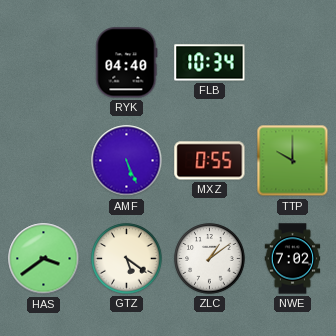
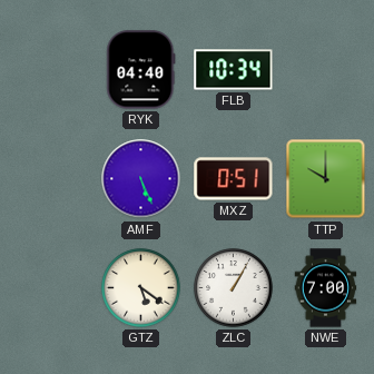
MXZ: 0:55 -> 0:51
HAS: 3:39 -> none
ZLC: 1:09 -> 1:05
NWE: 7:02 -> 7:00
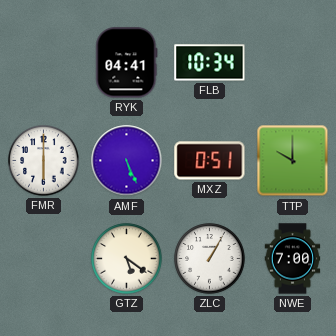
RYK: 04:40 -> 04:41
FMR: none -> 6:00
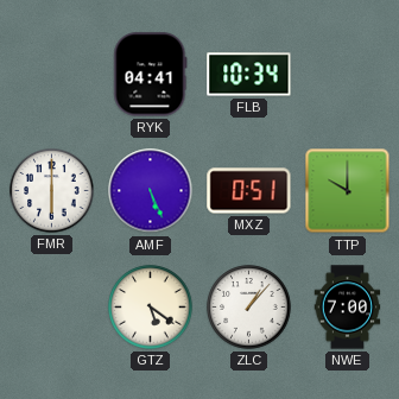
ZLC: 1:05 -> 1:07
